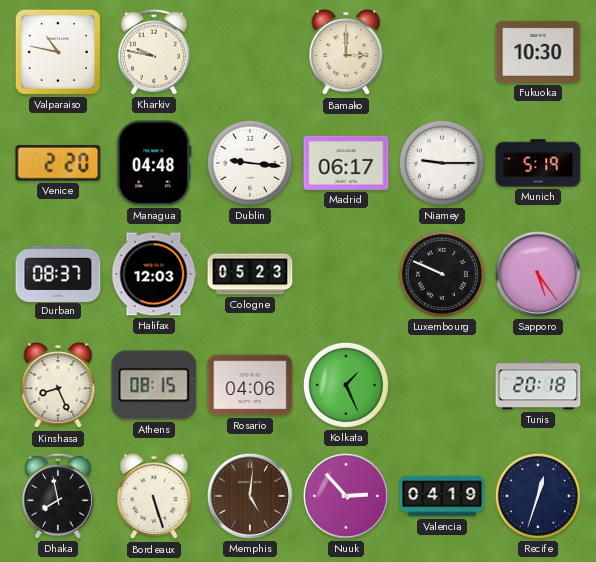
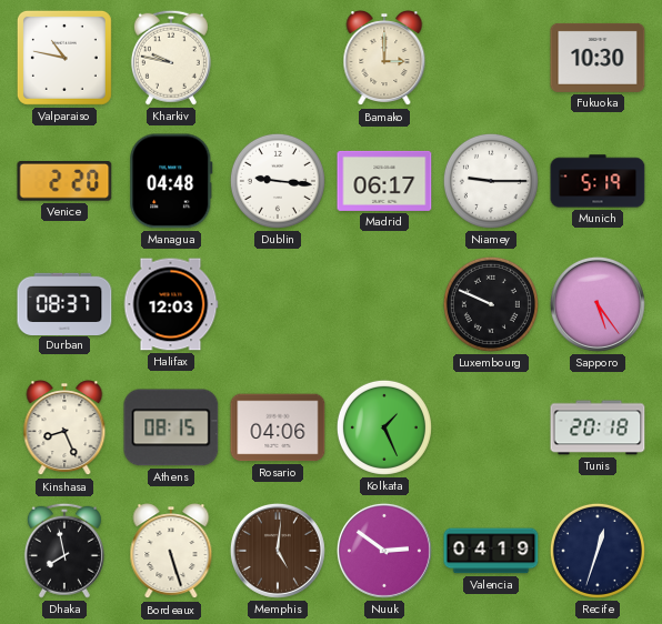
Cologne: 05:23 -> none
Nuuk: 2:53 -> 2:51
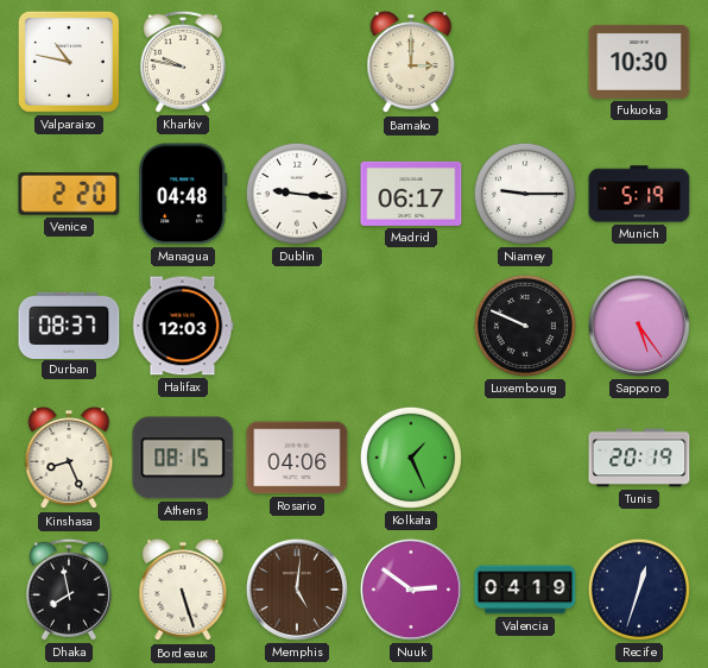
Tunis: 20:18 -> 20:19
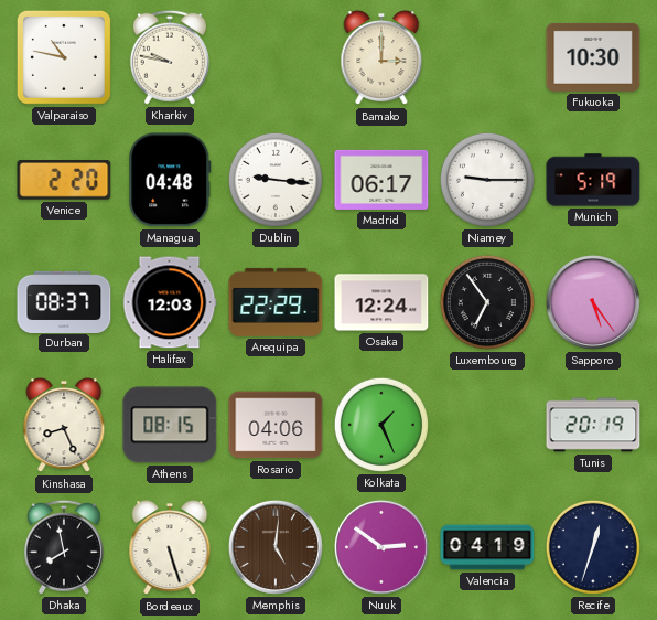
Arequipa: none -> 22:29
Osaka: none -> 12:24
Luxembourg: 9:49 -> 6:54
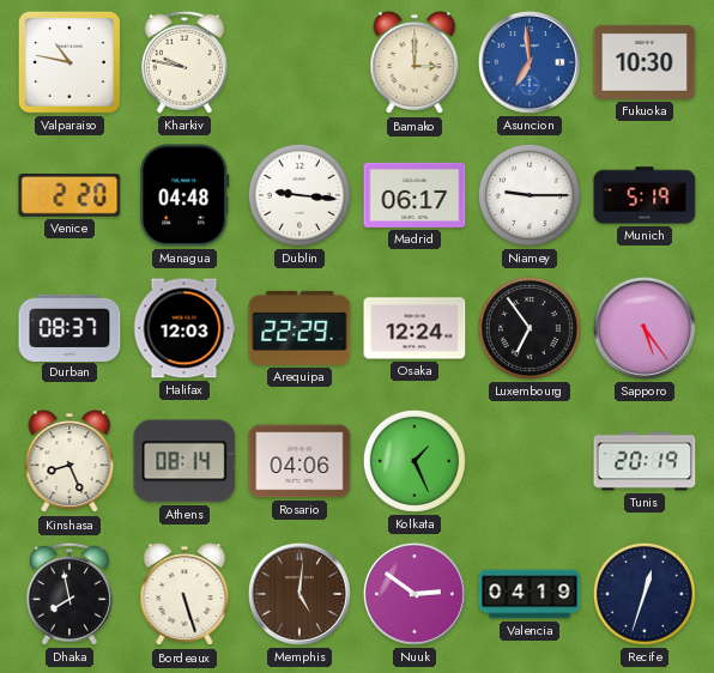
Asuncion: none -> 6:59
Athens: 08:15 -> 08:14
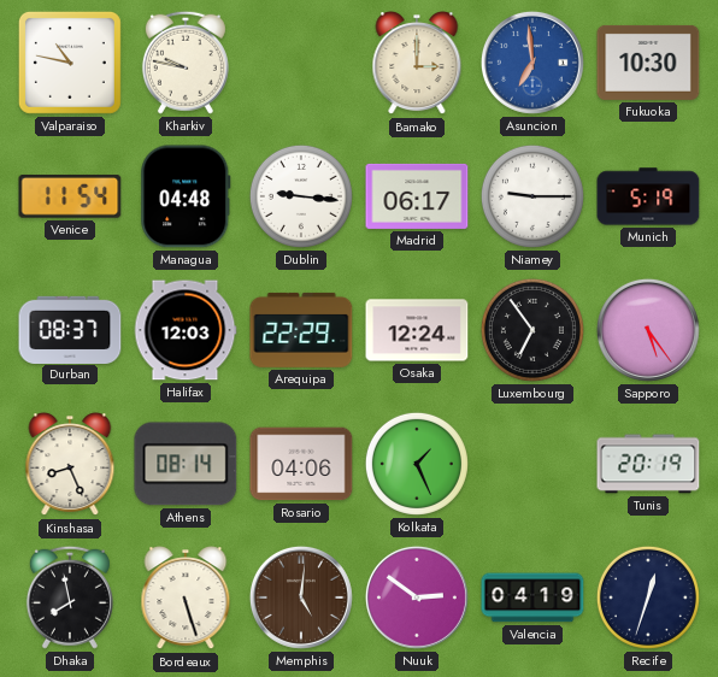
Venice: 2:20 -> 11:54
